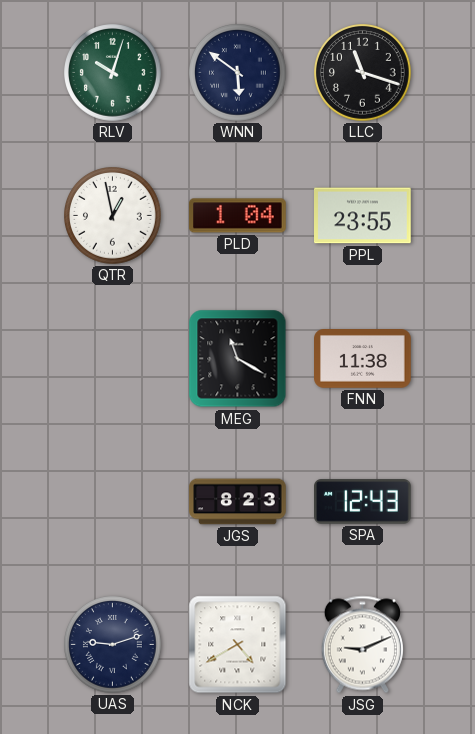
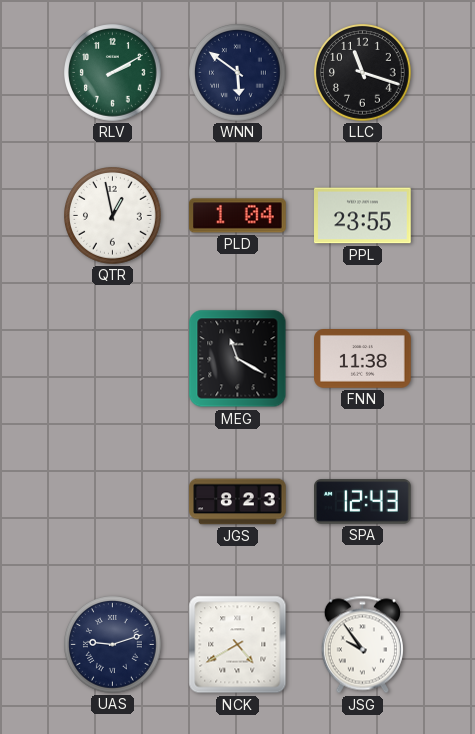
RLV: 10:03 -> 2:10
JSG: 9:11 -> 9:54
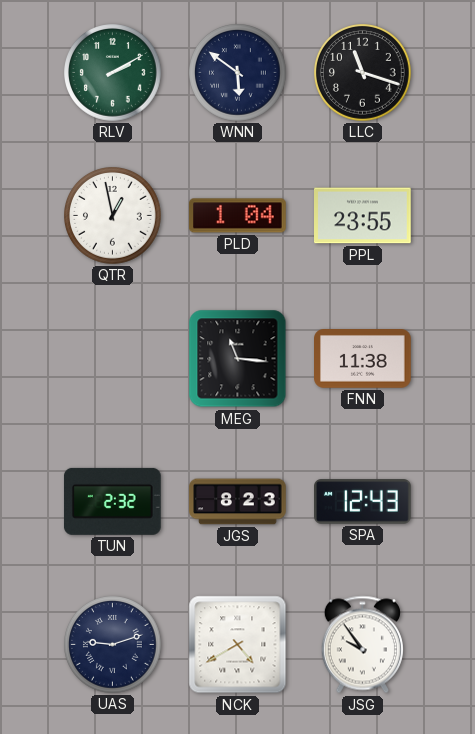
MEG: 11:20 -> 11:16
TUN: none -> 2:32
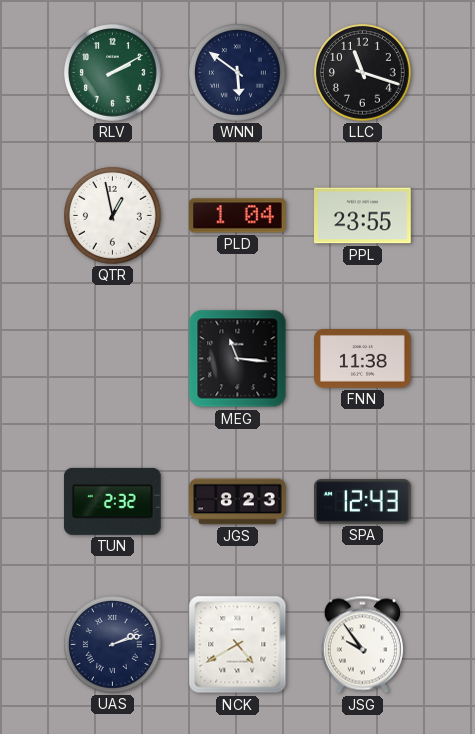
UAS: 9:12 -> 2:12
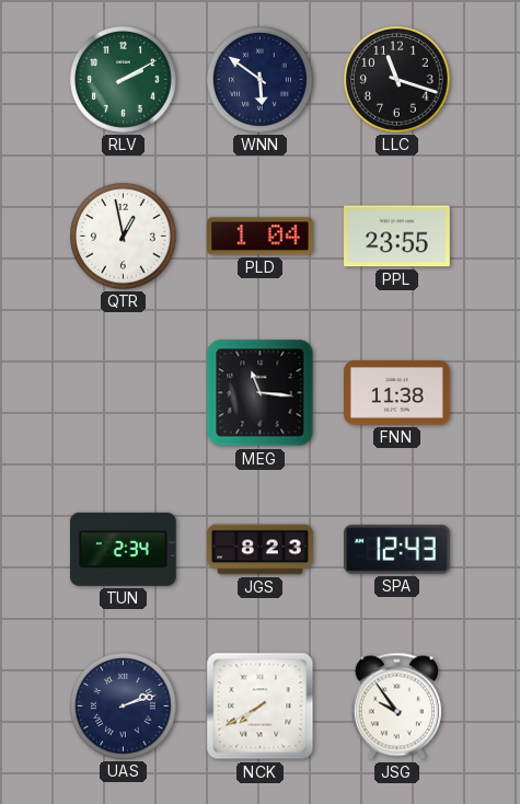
TUN: 2:32 -> 2:34
NCK: 4:40 -> 7:40
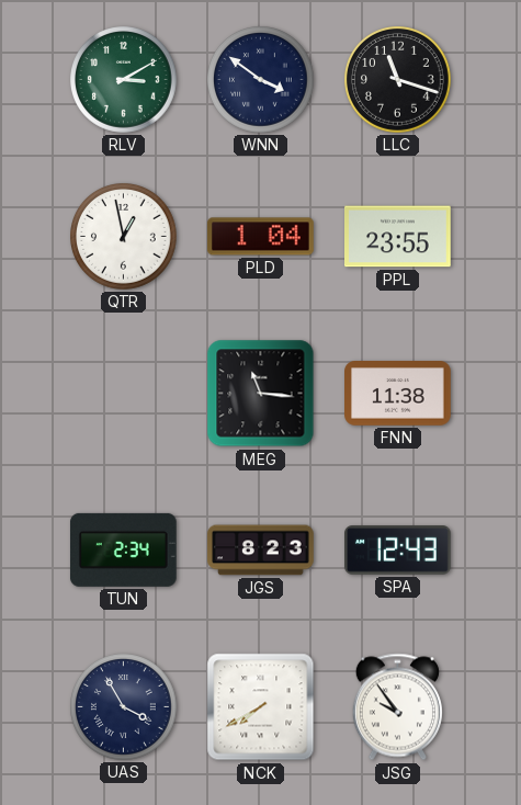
RLV: 2:10 -> 3:10
WNN: 5:51 -> 3:51
UAS: 2:12 -> 3:55
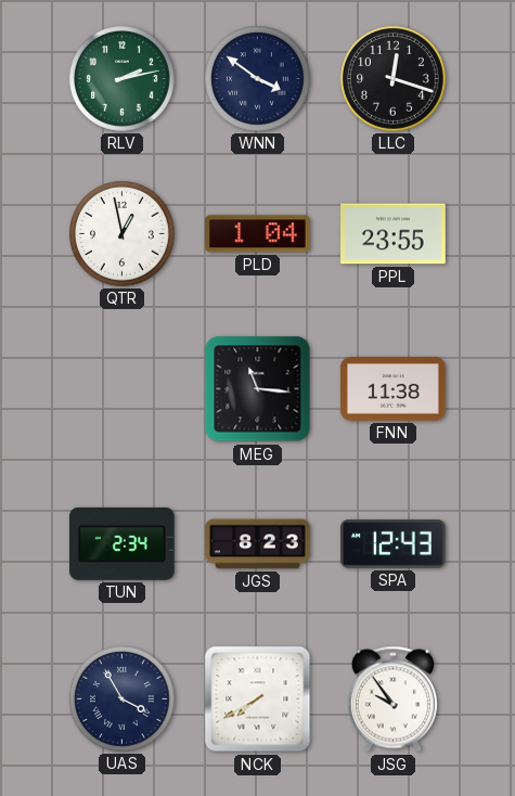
RLV: 3:10 -> 2:13
LLC: 11:18 -> 12:18
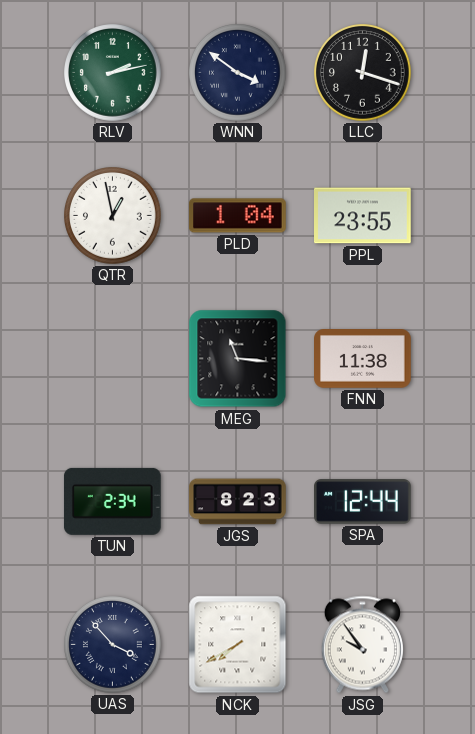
SPA: 12:43 -> 12:44
UAS: 3:55 -> 3:53
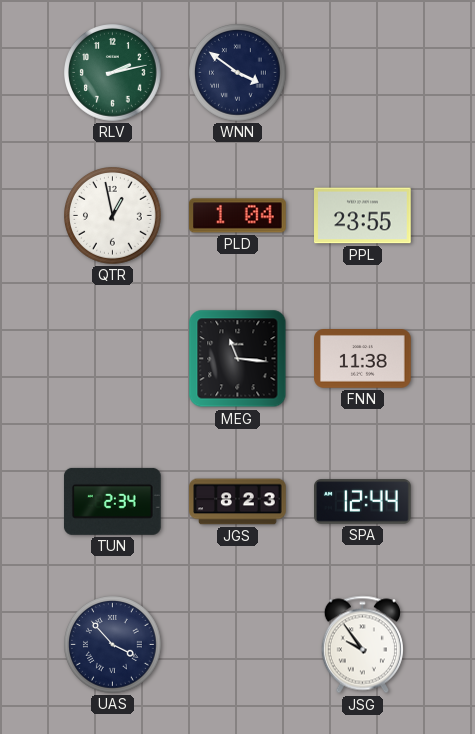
LLC: 12:18 -> none
NCK: 7:40 -> none
